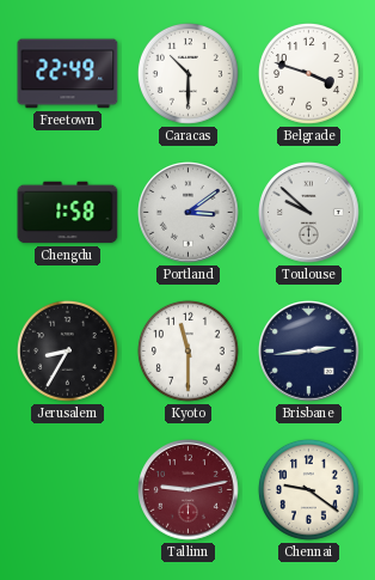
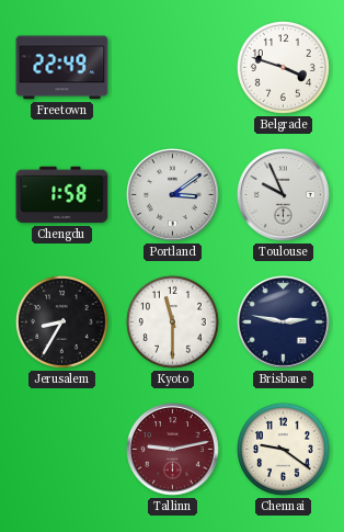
Caracas: 10:30 -> none
Toulouse: 9:52 -> 9:56
Brisbane: 2:44 -> 2:47
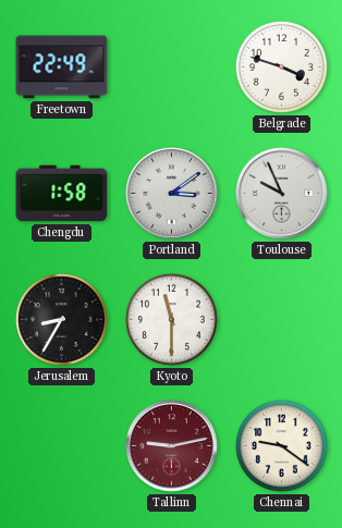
Brisbane: 2:47 -> none
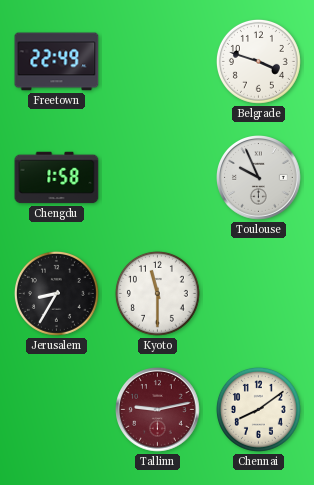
Portland: 3:09 -> none
Chennai: 9:21 -> 8:09
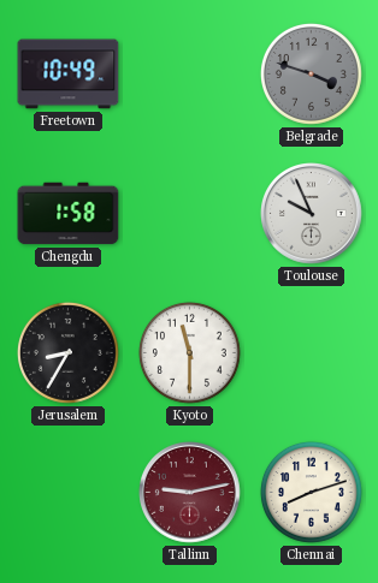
Freetown: 22:49 -> 10:49
Belgrade dial: white -> grey
Chennai: 8:09 -> 8:12
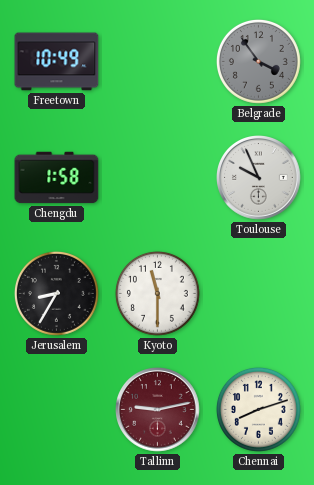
Belgrade: 3:48 -> 3:54
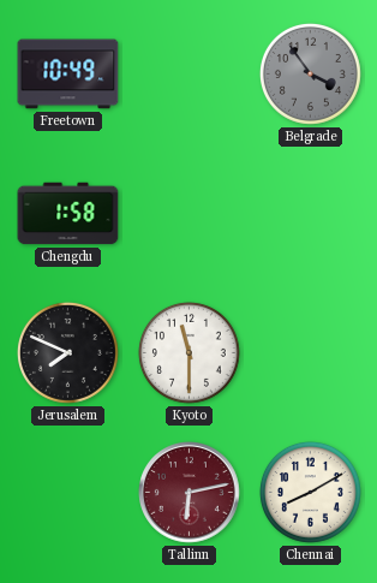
Toulouse: 9:56 -> none
Jerusalem: 8:35 -> 7:49
Tallinn: 9:13 -> 6:13
Chennai: 8:12 -> 8:10
